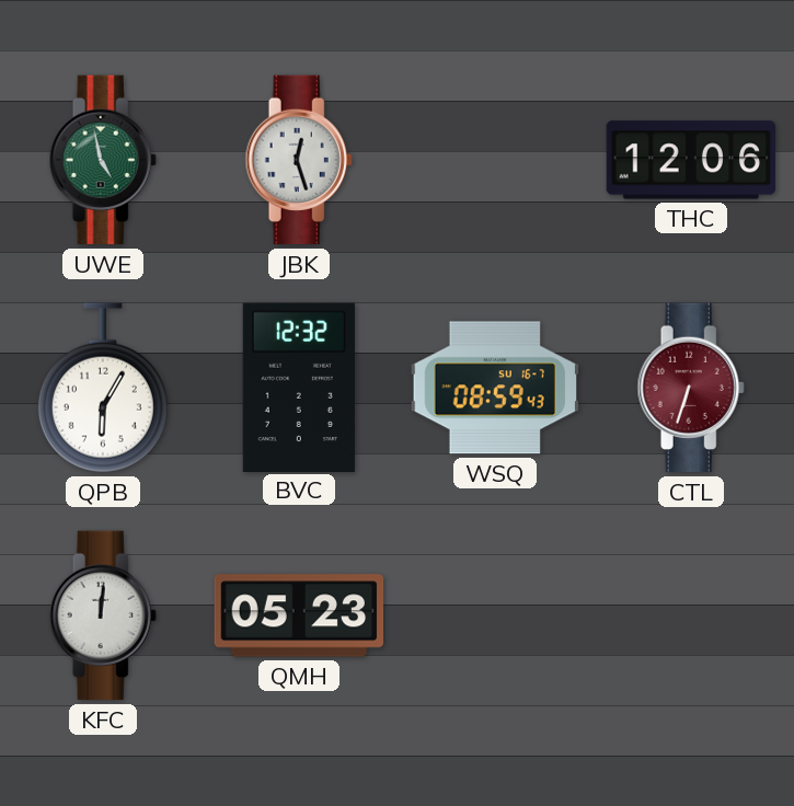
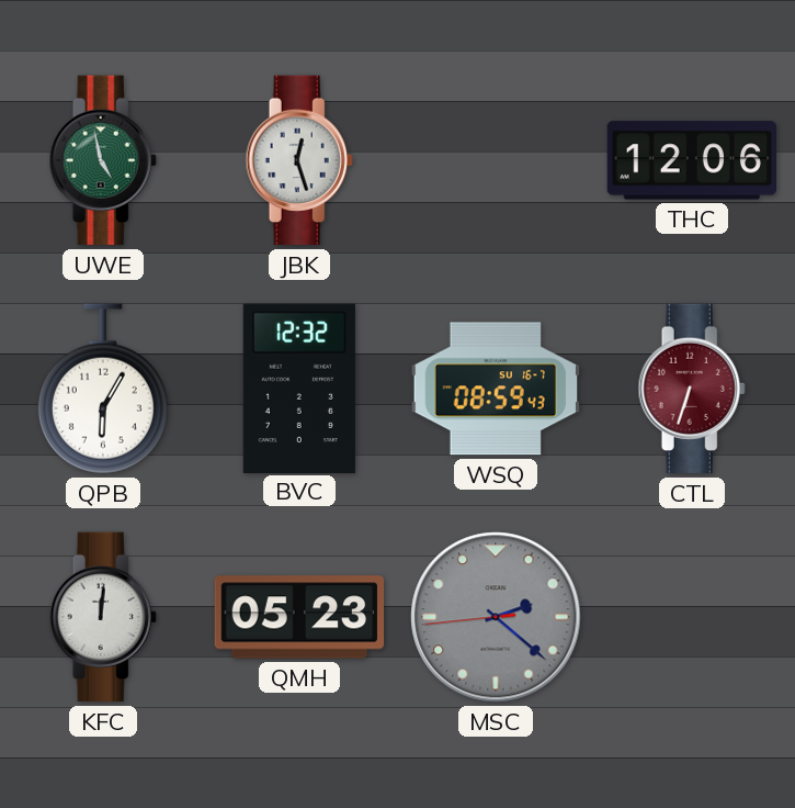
MSC: none -> 2:21
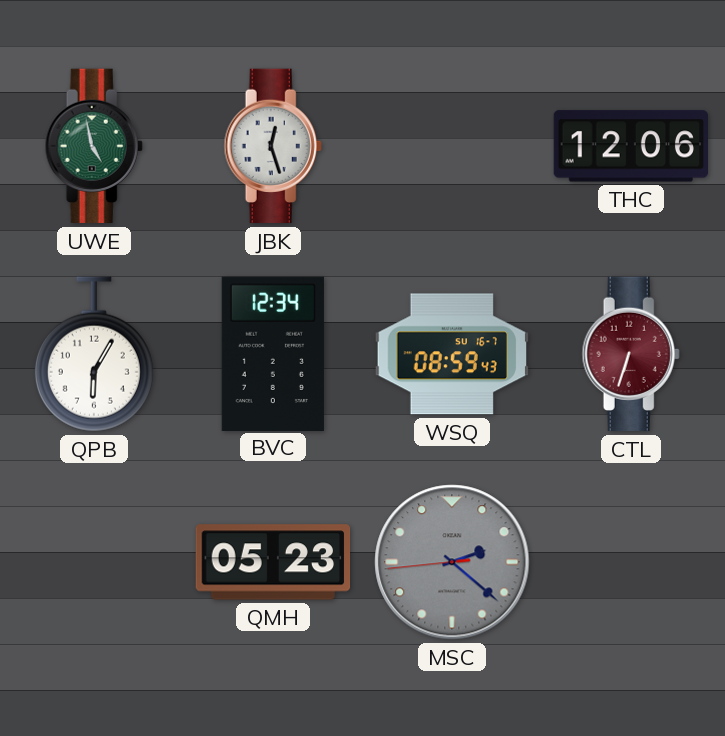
BVC: 12:32 -> 12:34
KFC: 12:01 -> none
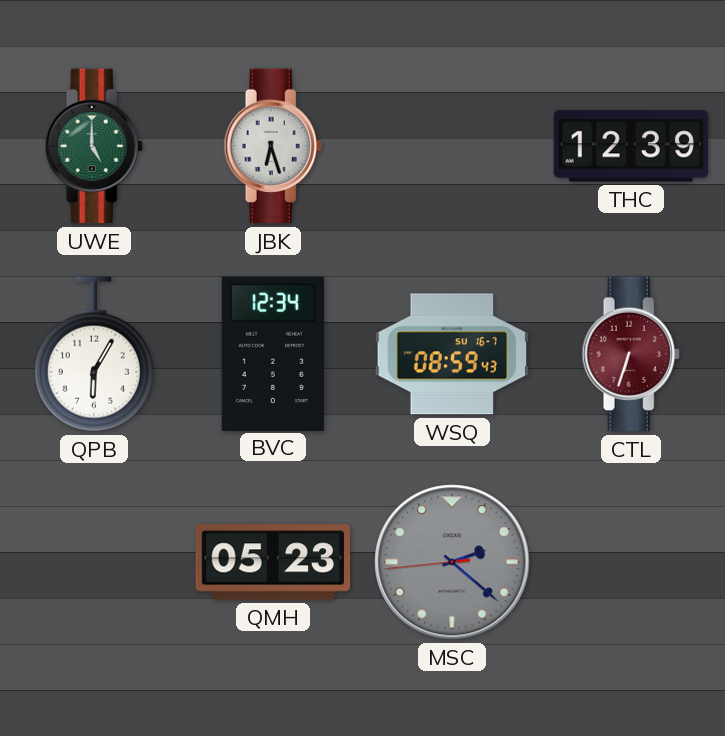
UWE: 4:58 -> 5:00
JBK: 12:27 -> 6:27
THC: 12:06 -> 12:39
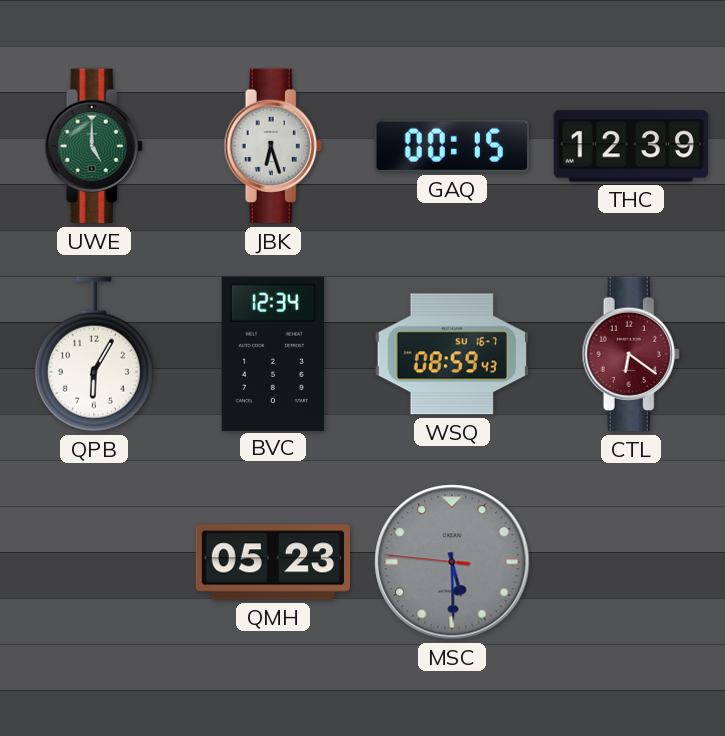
GAQ: none -> 00:15
CTL: 6:33 -> 6:21
MSC: 2:21 -> 5:29
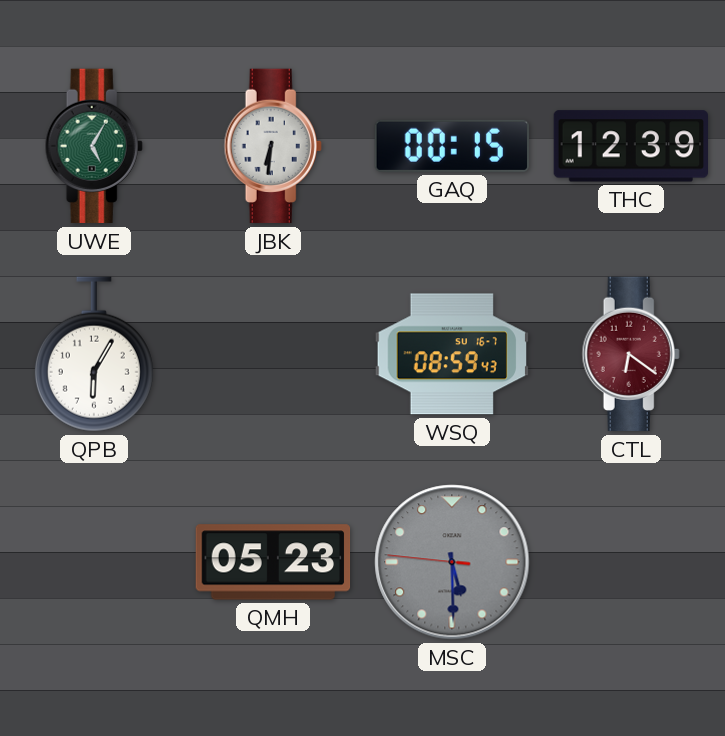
UWE: 5:00 -> 5:05
JBK: 6:27 -> 6:31
BVC: 12:34 -> none
